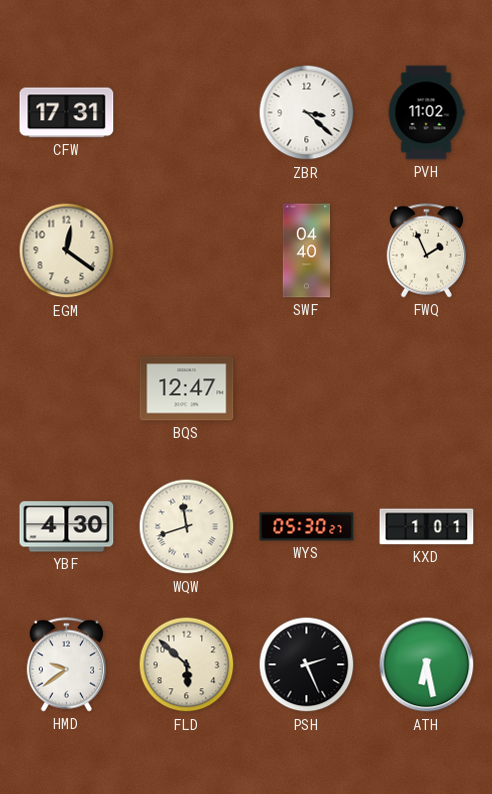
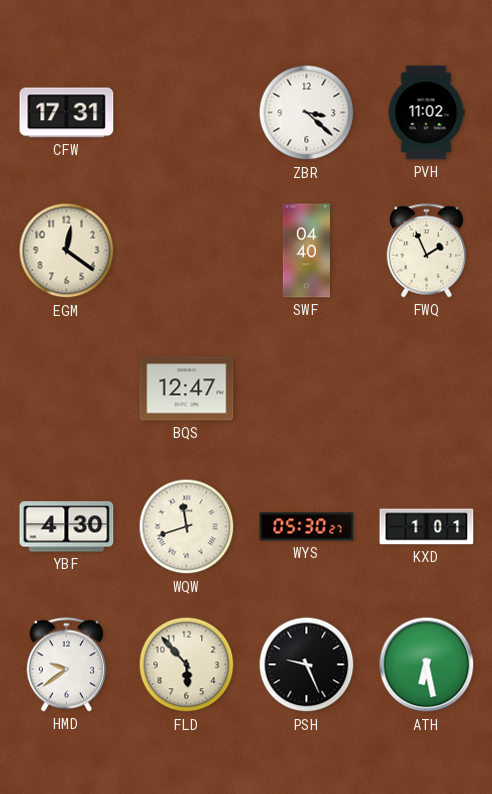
FLD: 5:52 -> 5:53
PSH: 2:26 -> 9:26
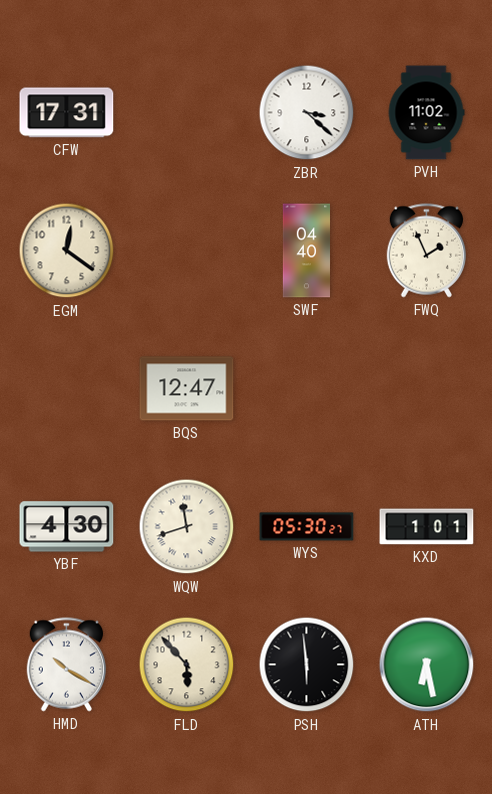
HMD: 9:39 -> 10:20
PSH: 9:26 -> 5:59
